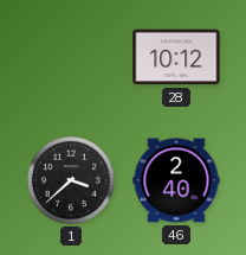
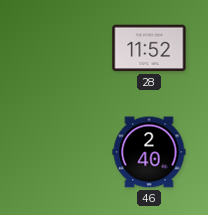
28: 10:12 -> 11:52
1: 3:38 -> none
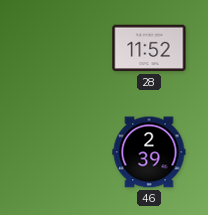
46: 2:40 -> 2:39
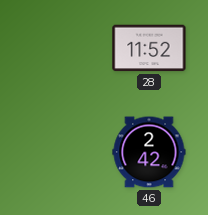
46: 2:39 -> 2:42
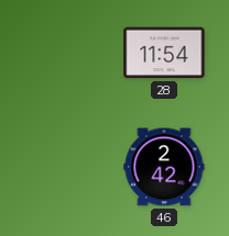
28: 11:52 -> 11:54
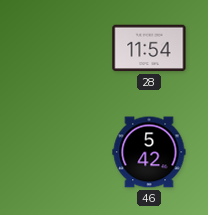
46: 2:42 -> 5:42
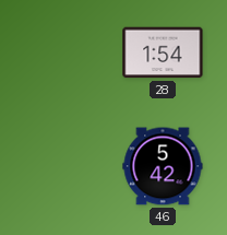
28: 11:54 -> 1:54
